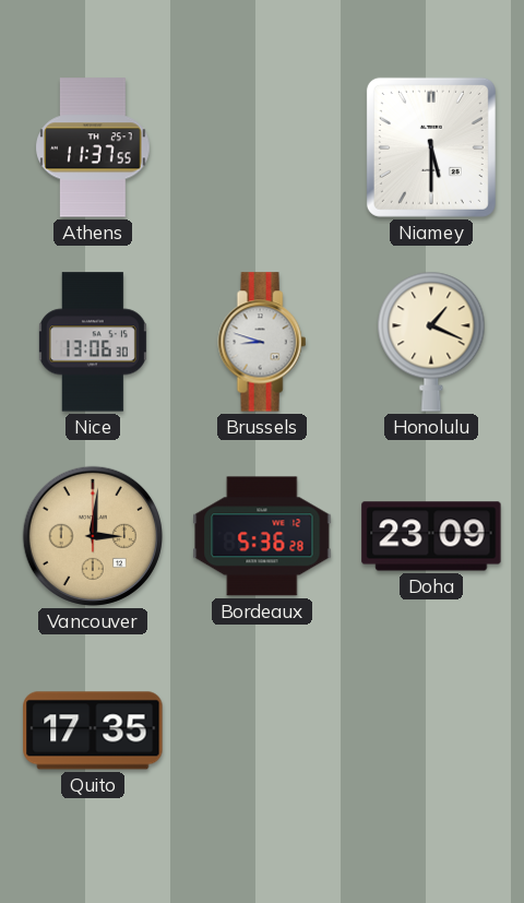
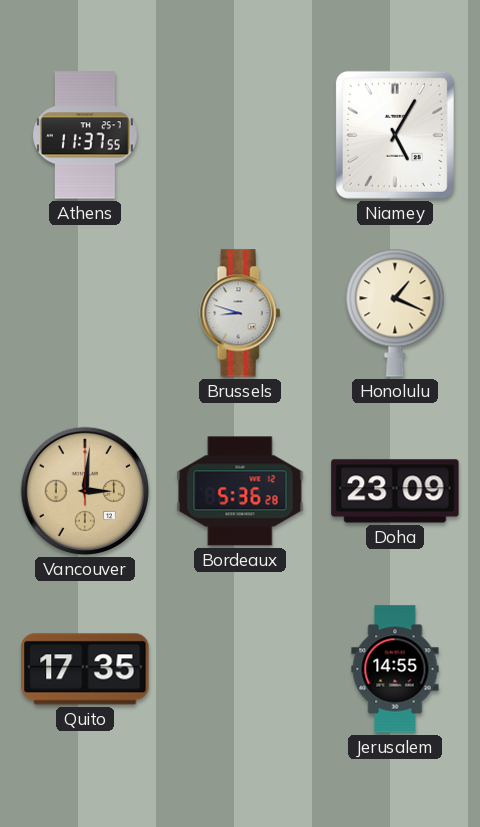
Niamey: 5:30 -> 5:05
Nice: 13:06 -> none
Jerusalem: none -> 14:55
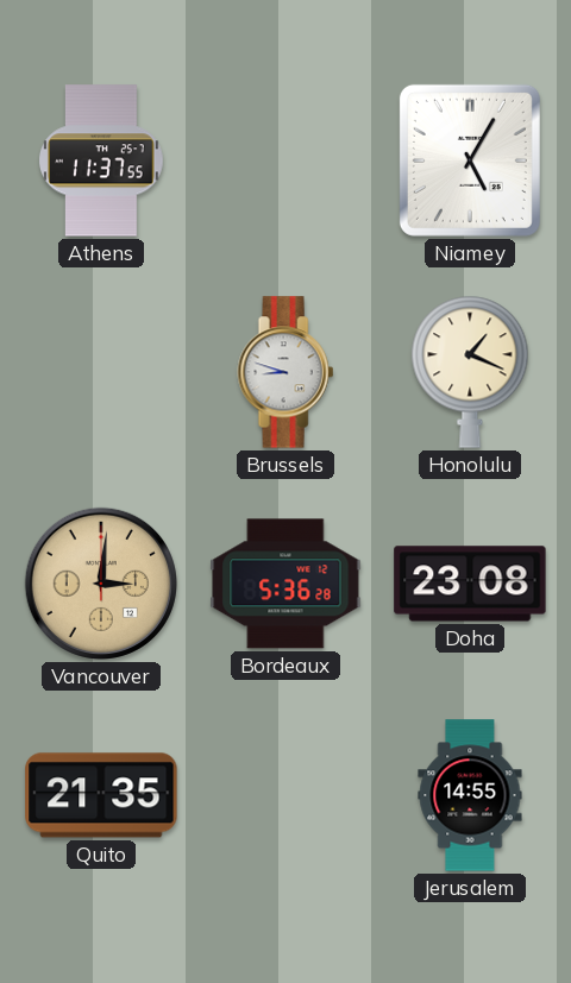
Doha: 23:09 -> 23:08
Quito: 17:35 -> 21:35
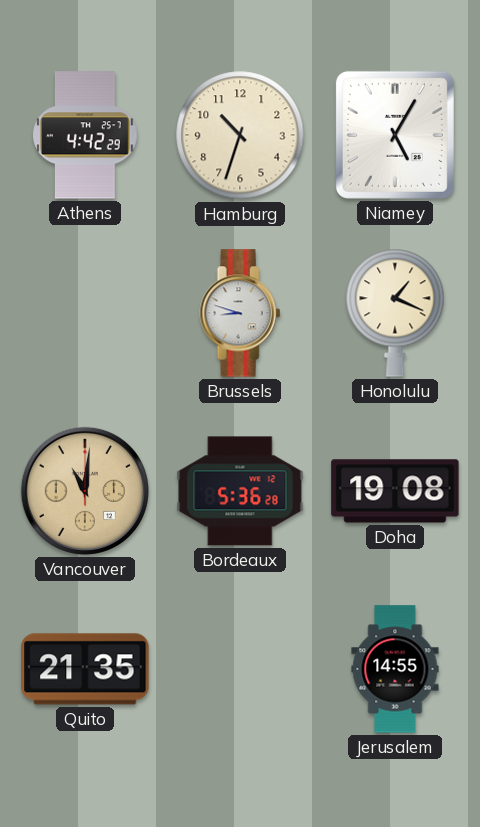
Athens: 11:37 -> 4:42
Hamburg: none -> 10:33
Vancouver: 3:01 -> 11:01
Doha: 23:08 -> 19:08
